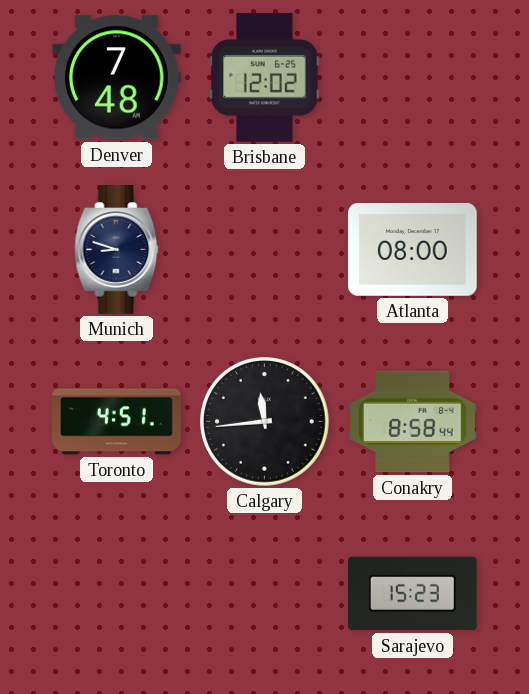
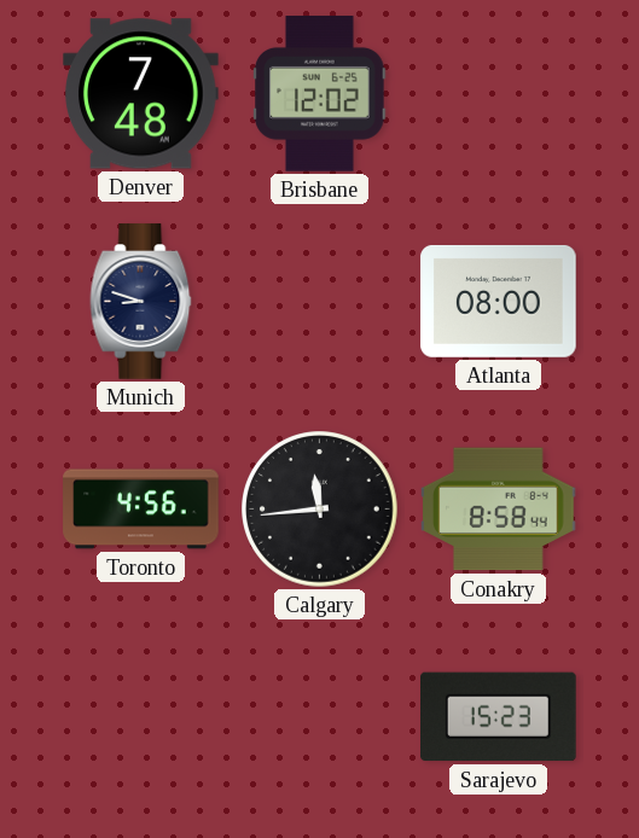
Toronto: 4:51 -> 4:56
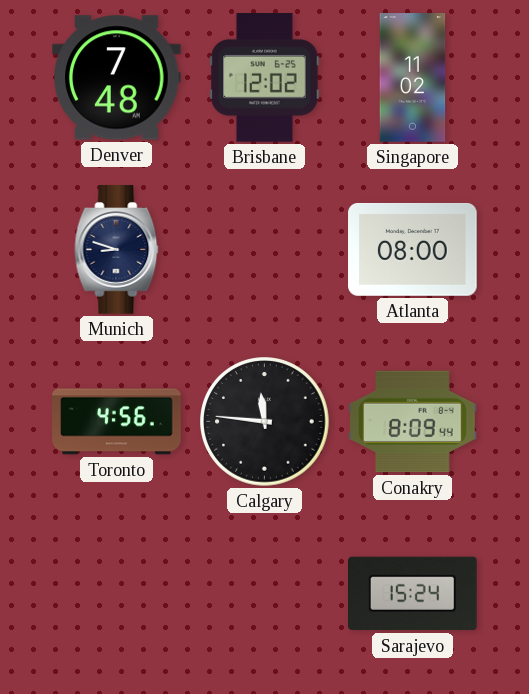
Singapore: none -> 11:02
Calgary: 11:44 -> 11:46
Conakry: 8:58 -> 8:09
Sarajevo: 15:23 -> 15:24
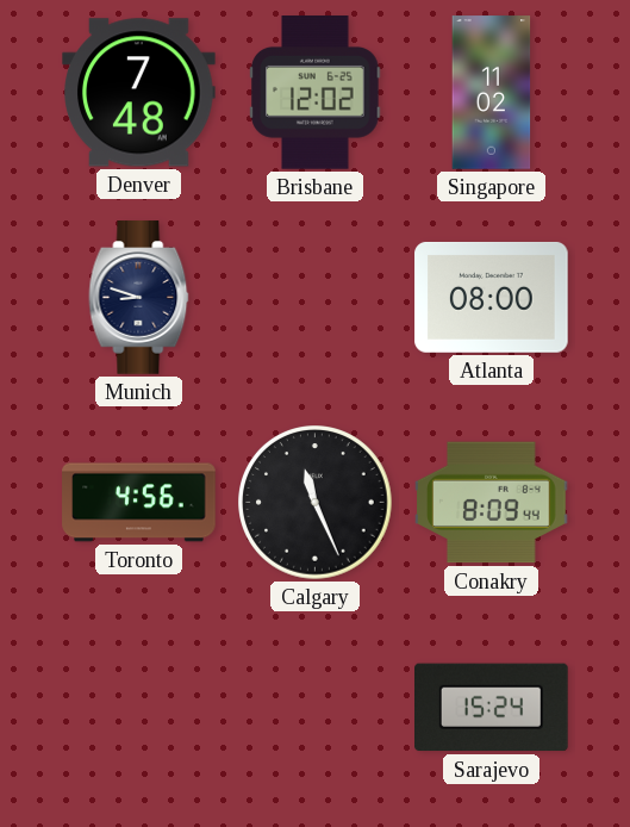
Calgary: 11:46 -> 11:26
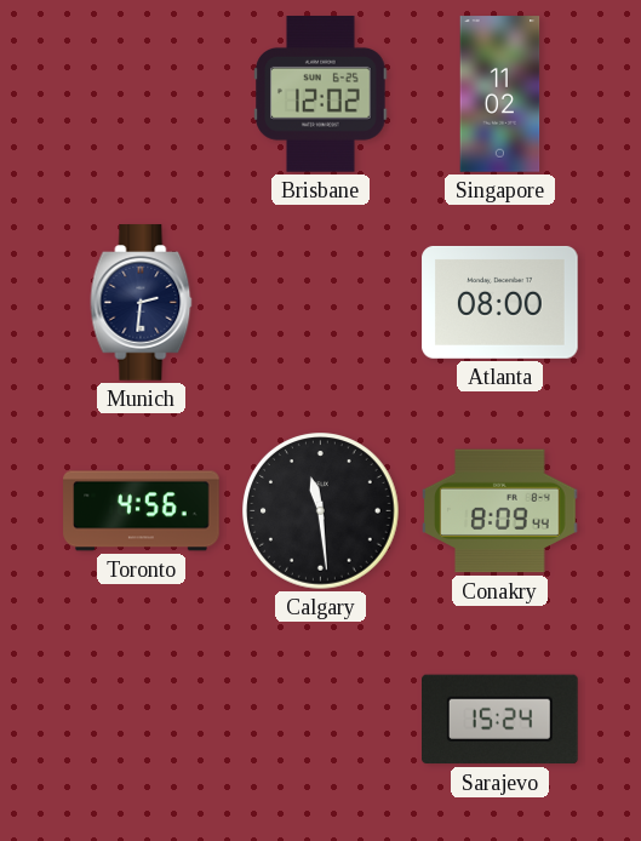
Denver: 7:48 -> none
Munich: 8:48 -> 2:31
Calgary: 11:26 -> 11:29
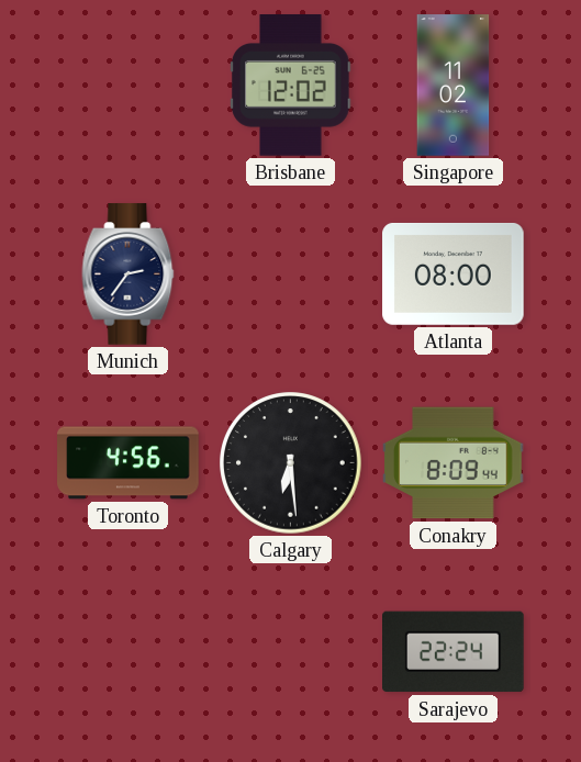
Munich: 2:31 -> 2:36
Calgary: 11:29 -> 6:29
Sarajevo: 15:24 -> 22:24
